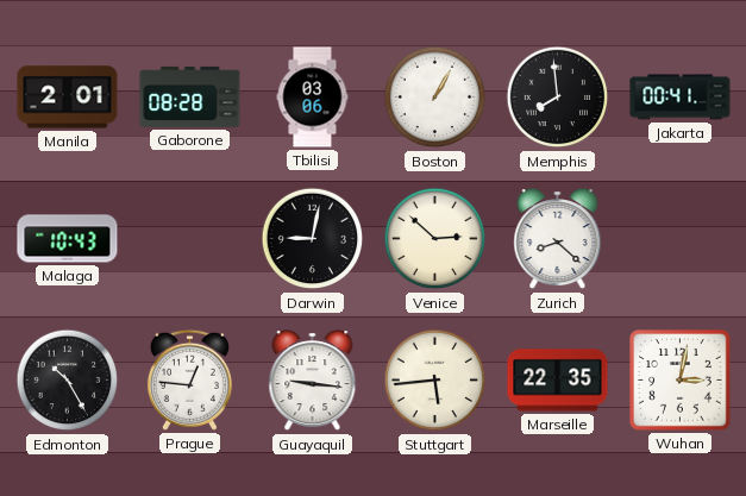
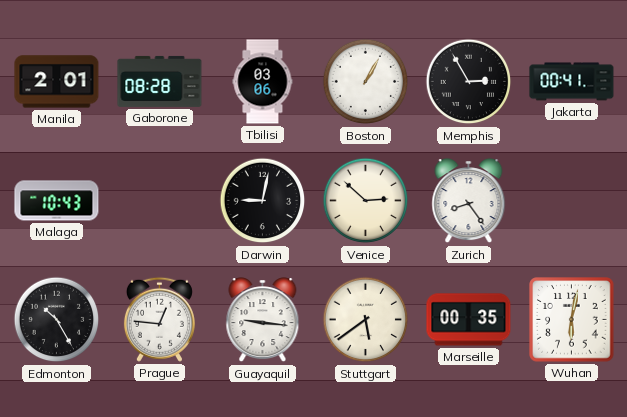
Memphis: 7:59 -> 2:55
Zurich: 8:22 -> 8:24
Stuttgart: 5:44 -> 5:39
Marseille: 22:35 -> 00:35
Wuhan: 3:02 -> 6:02
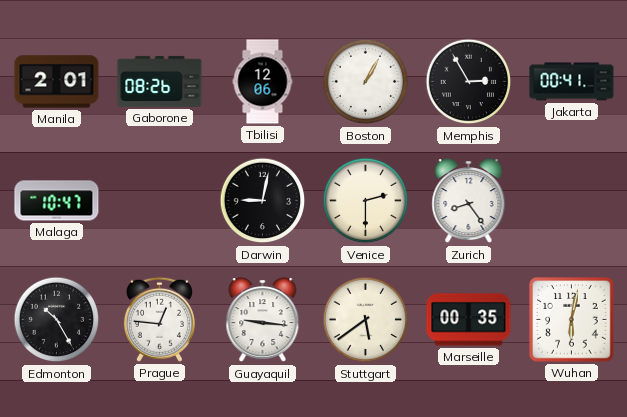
Gaborone: 08:28 -> 08:26
Tbilisi: 03:06 -> 12:06
Malaga: 10:43 -> 10:47
Venice: 2:52 -> 2:30
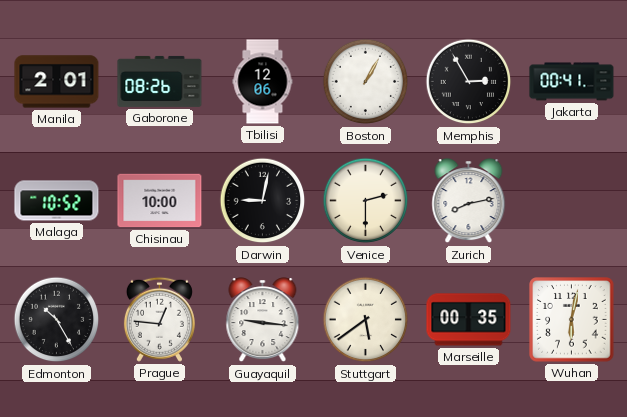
Malaga: 10:47 -> 10:52
Chisinau: none -> 10:00
Zurich: 8:24 -> 8:13
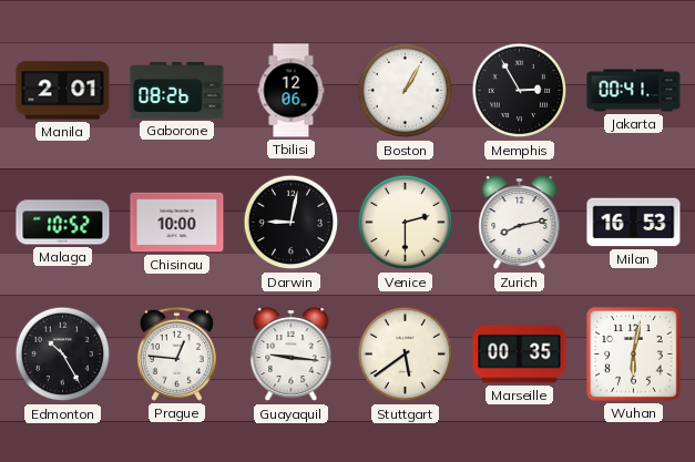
Milan: none -> 16:53
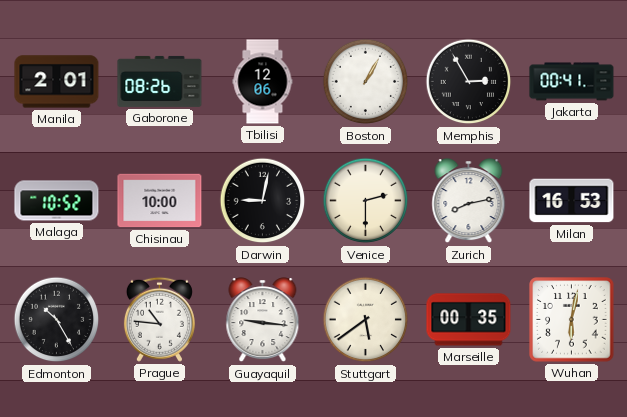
Prague: 12:46 -> 10:46
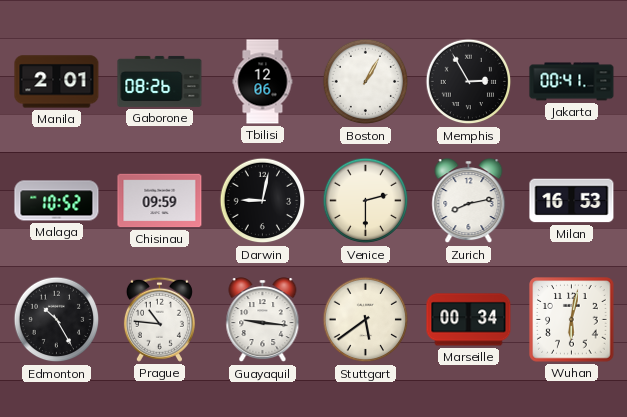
Chisinau: 10:00 -> 09:59
Marseille: 00:35 -> 00:34
